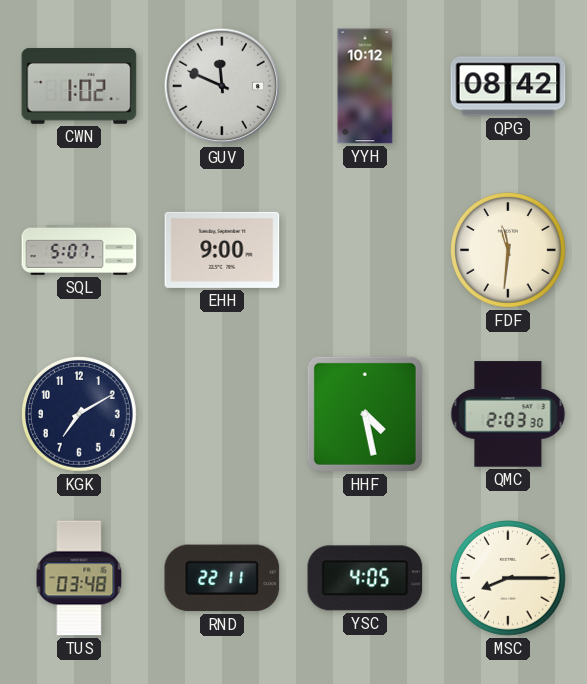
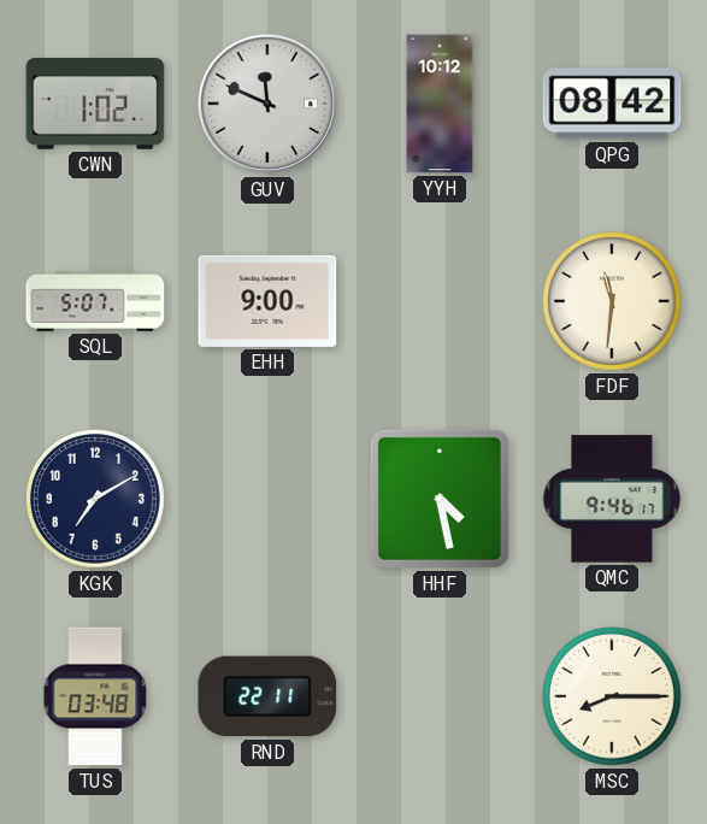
QMC: 2:03 -> 9:46
YSC: 4:05 -> none
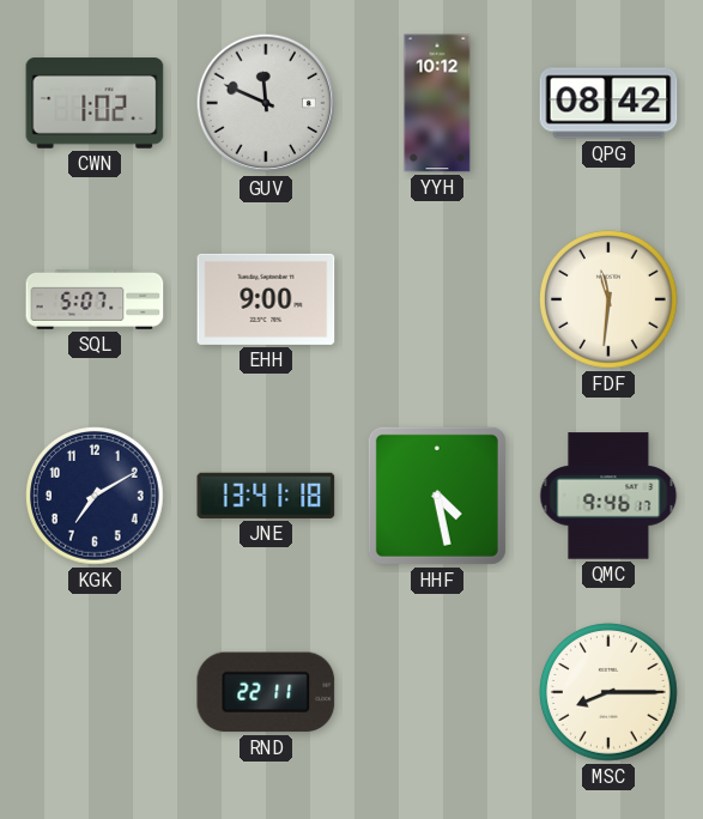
JNE: none -> 13:41
TUS: 03:48 -> none
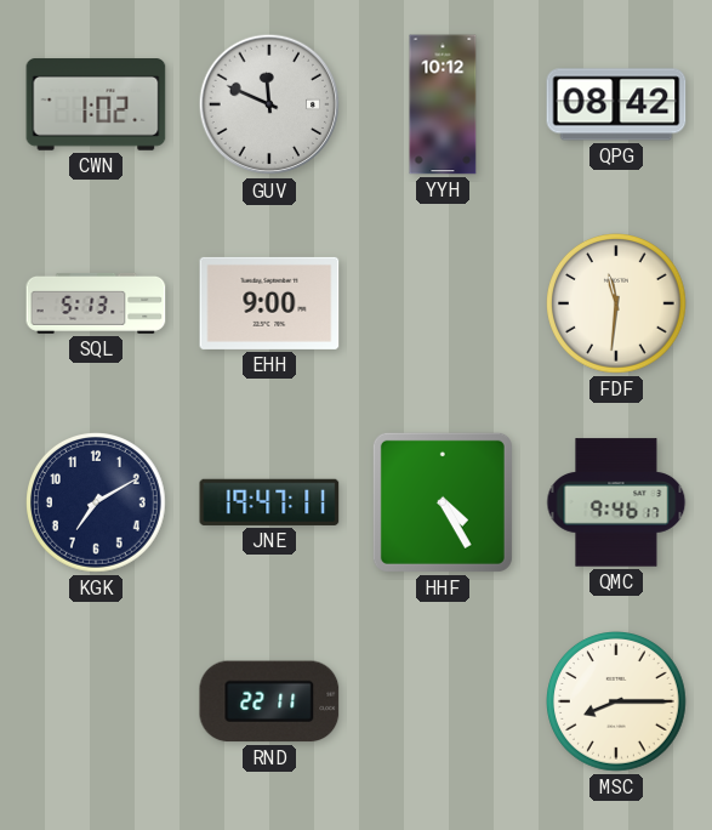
SQL: 5:07 -> 5:13
JNE: 13:41 -> 19:47
HHF: 4:28 -> 4:25
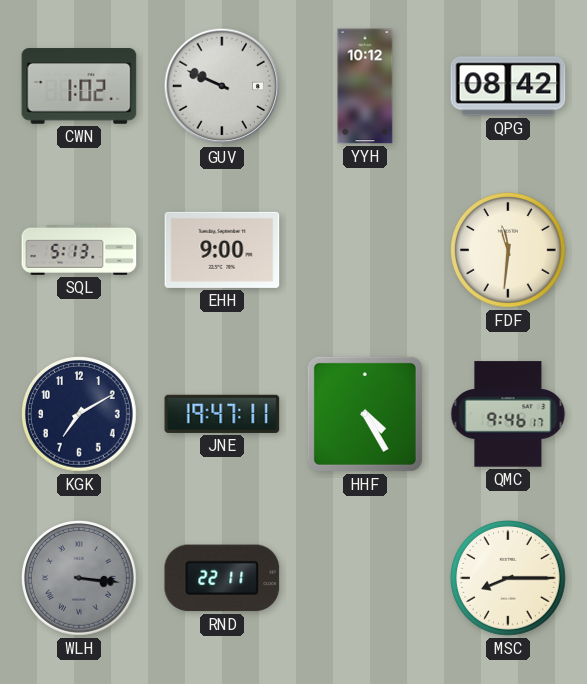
GUV: 11:49 -> 9:49
WLH: none -> 3:16
